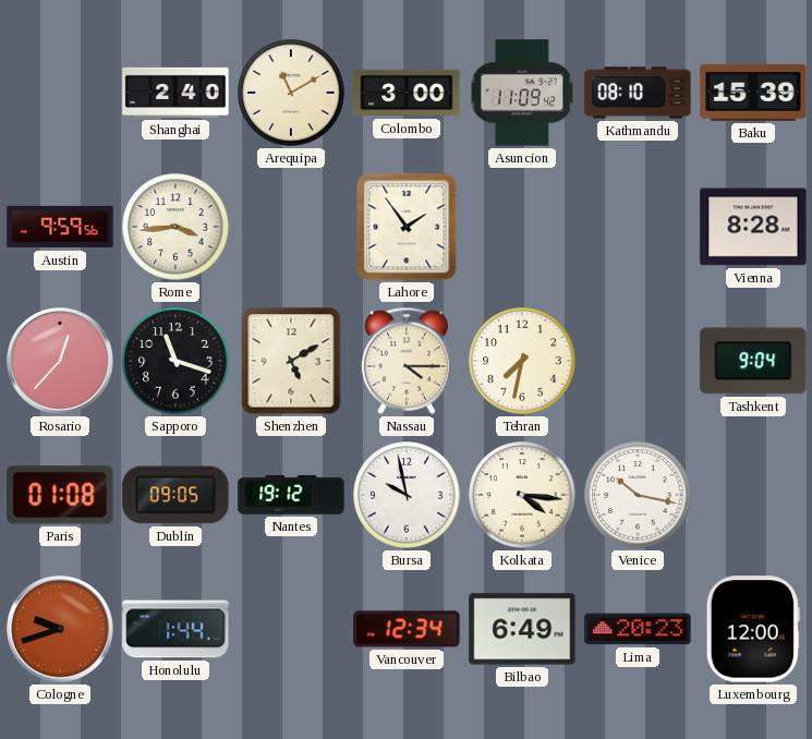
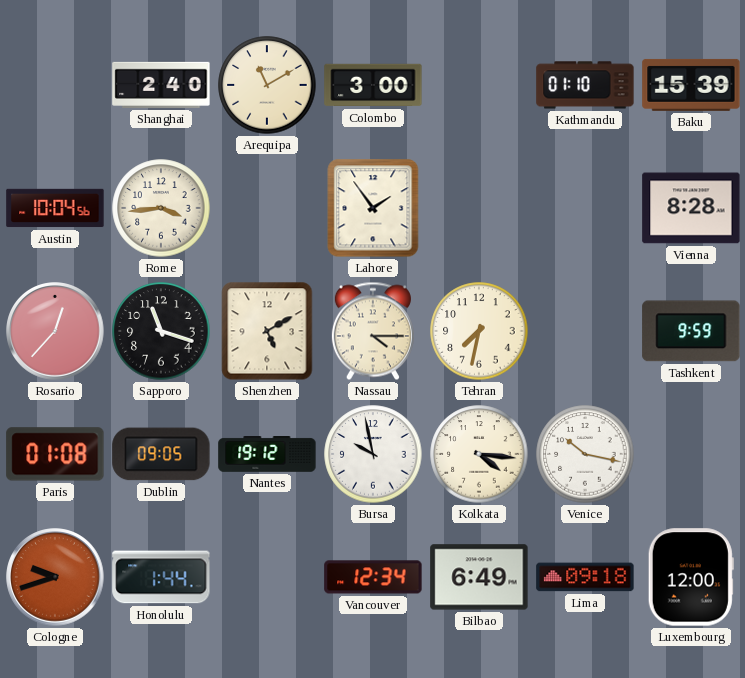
Asuncion: 11:09 -> none
Kathmandu: 08:10 -> 01:10
Austin: 9:59 -> 10:04
Tashkent: 9:04 -> 9:59
Lima: 20:23 -> 09:18
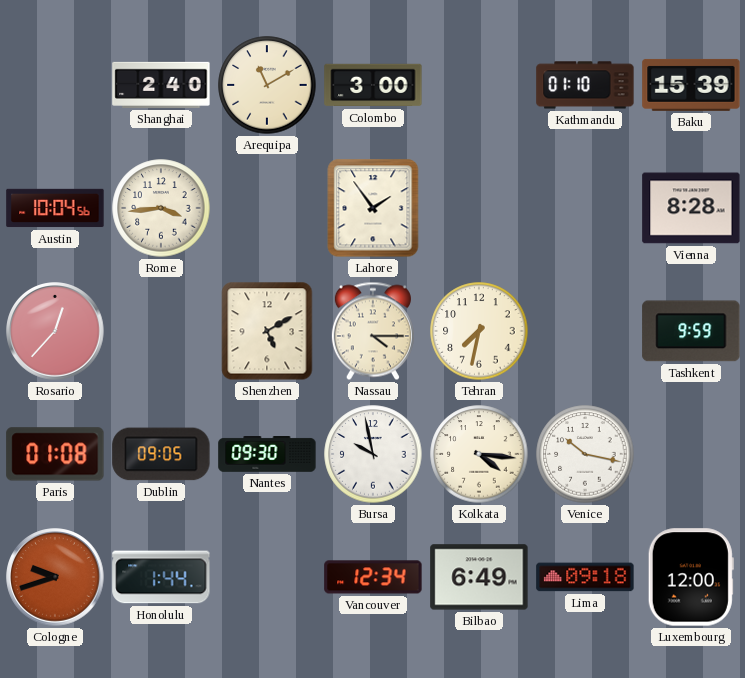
Sapporo: 11:18 -> none
Nantes: 19:12 -> 09:30
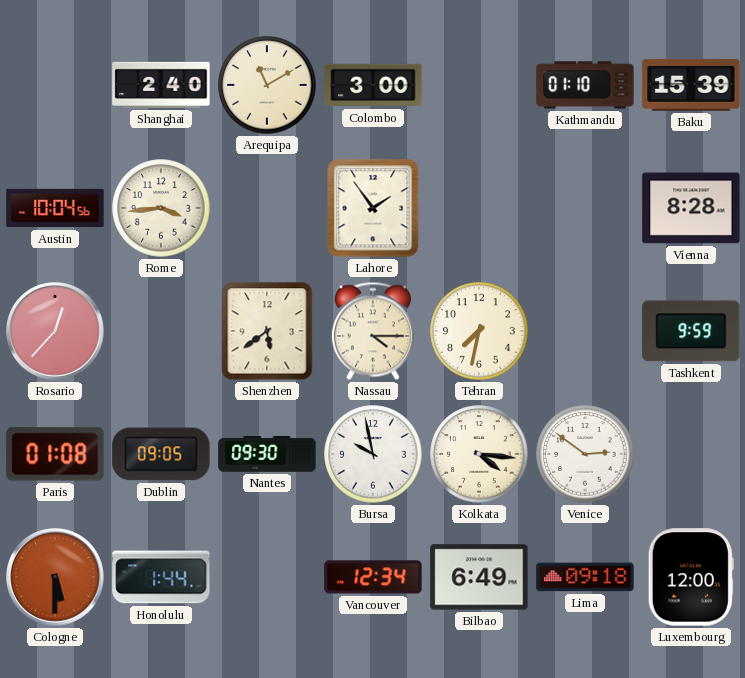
Shenzhen: 5:10 -> 5:39
Venice: 10:17 -> 2:51
Cologne: 9:42 -> 5:30
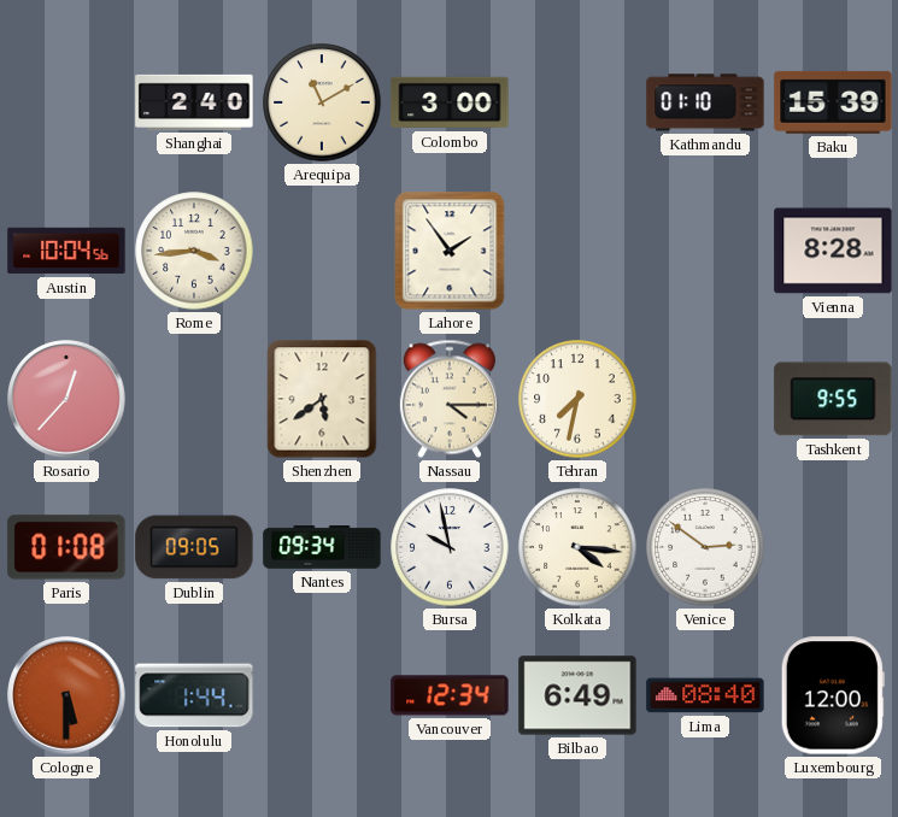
Tashkent: 9:59 -> 9:55
Nantes: 09:30 -> 09:34
Lima: 09:18 -> 08:40
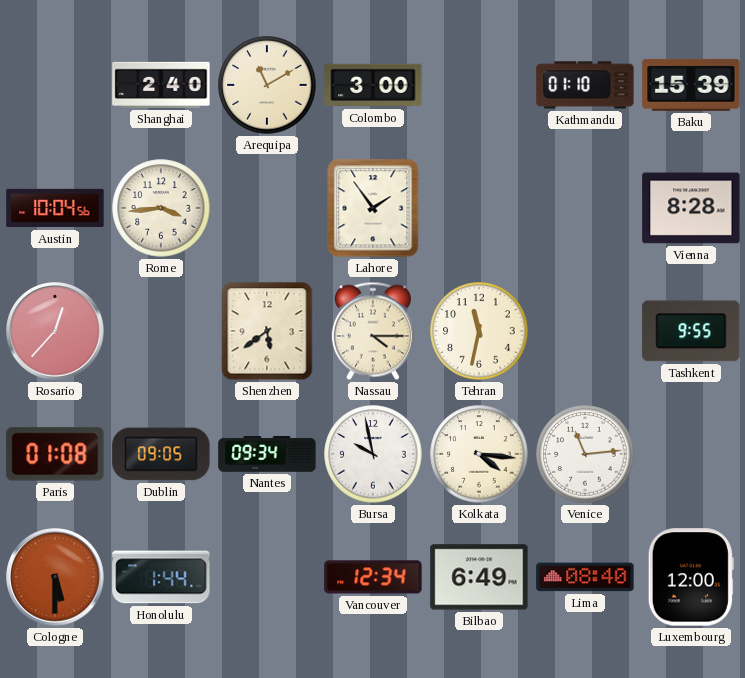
Tehran: 7:32 -> 11:32
Venice: 2:51 -> 11:14
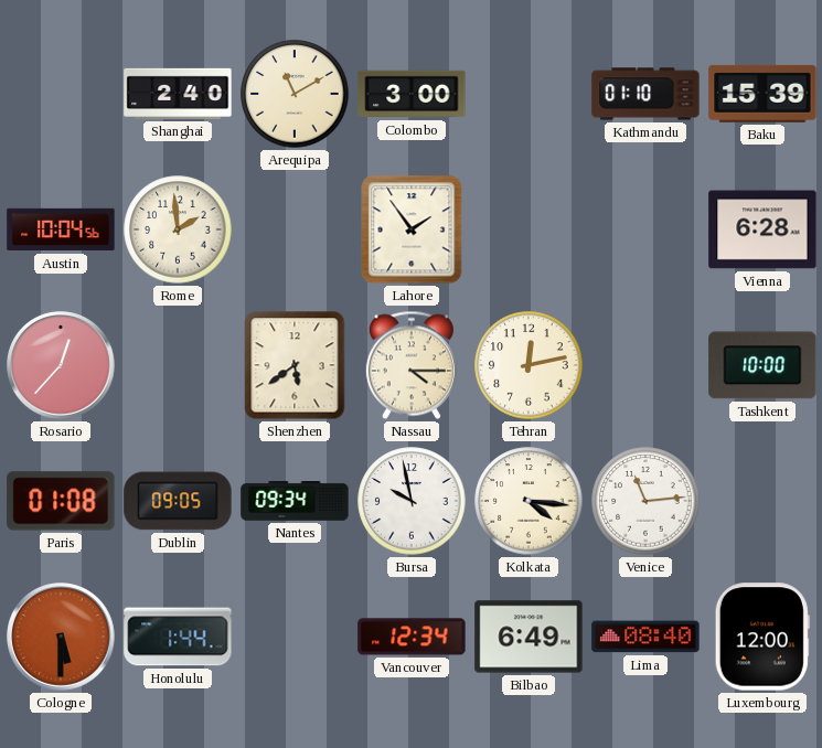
Rome: 3:44 -> 1:59
Vienna: 8:28 -> 6:28
Tehran: 11:32 -> 12:13
Tashkent: 9:55 -> 10:00
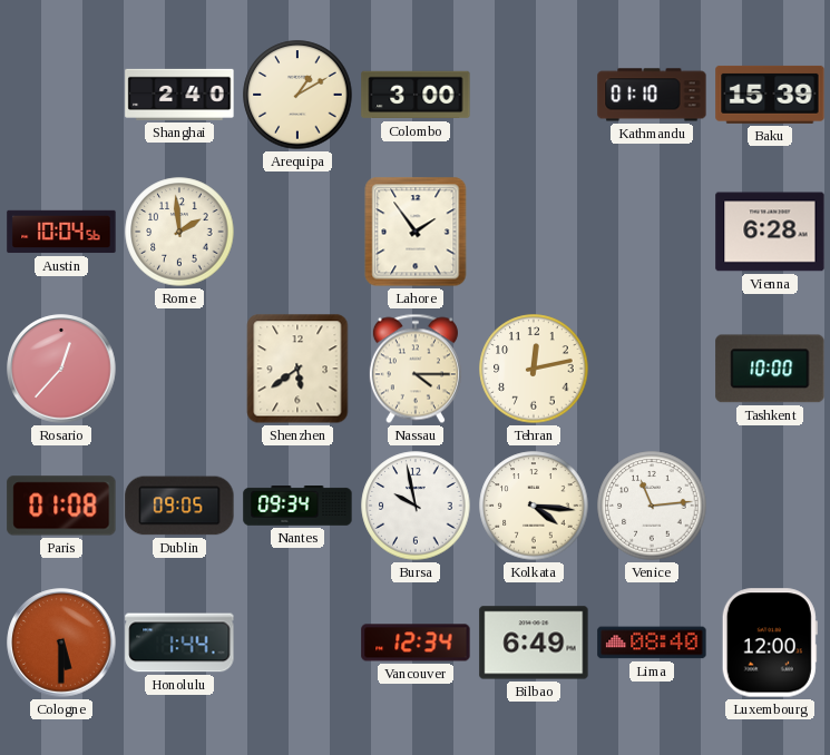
Arequipa: 11:10 -> 1:10
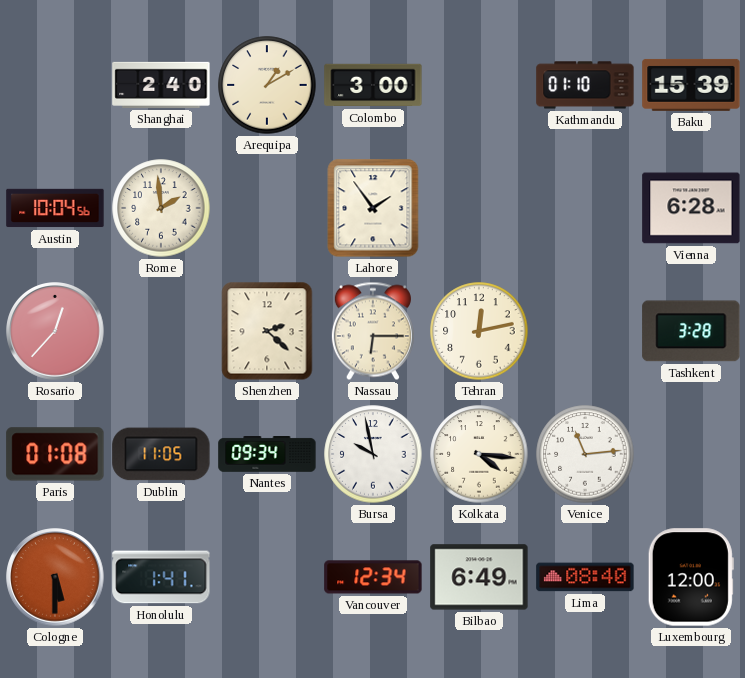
Shenzhen: 5:39 -> 2:22
Nassau: 4:15 -> 6:15
Tashkent: 10:00 -> 3:28
Dublin: 09:05 -> 11:05
Honolulu: 1:44 -> 1:41
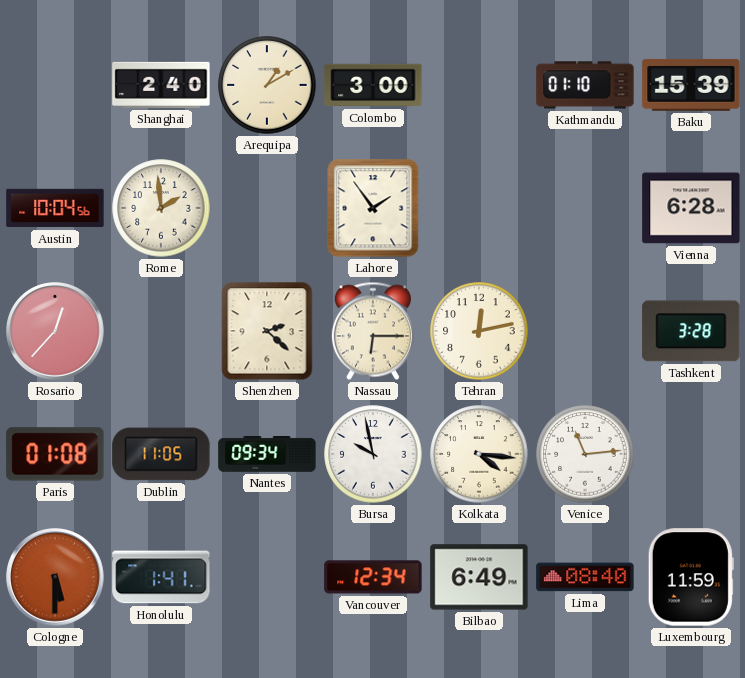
Luxembourg: 12:00 -> 11:59
